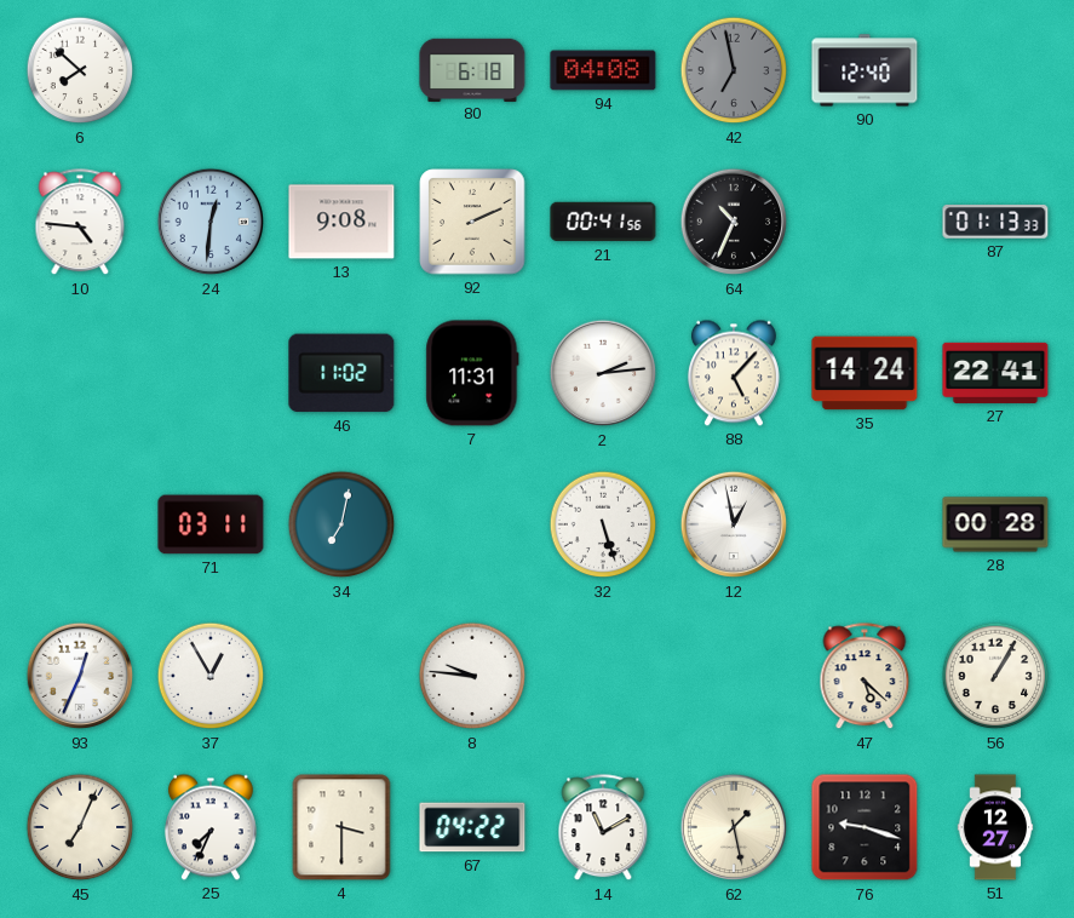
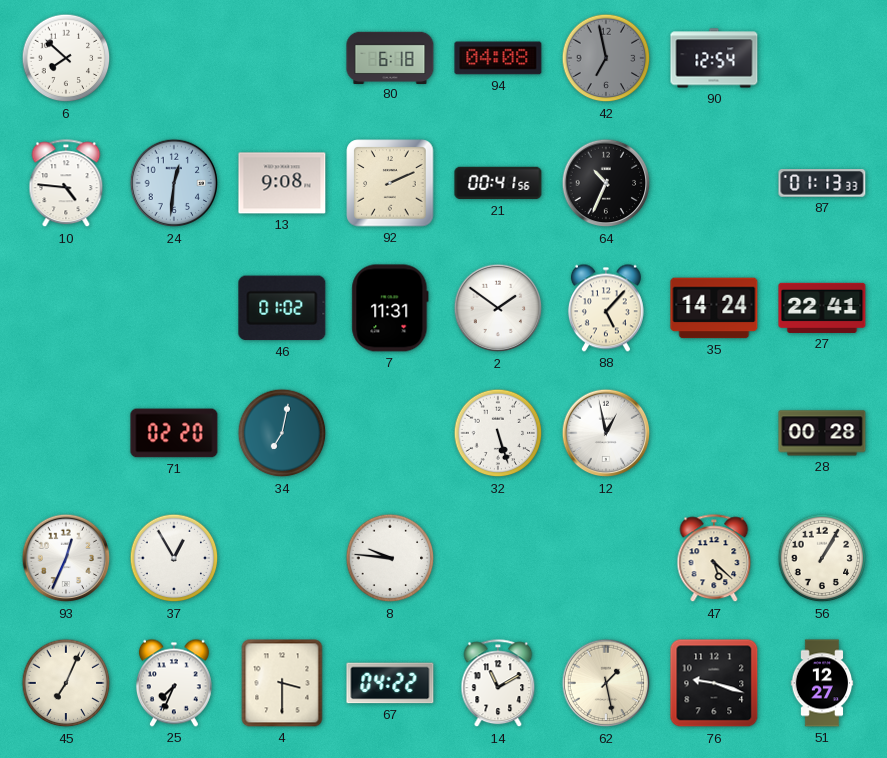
90: 12:40 -> 12:54
46: 11:02 -> 01:02
2: 2:14 -> 1:51
71: 03:11 -> 02:20
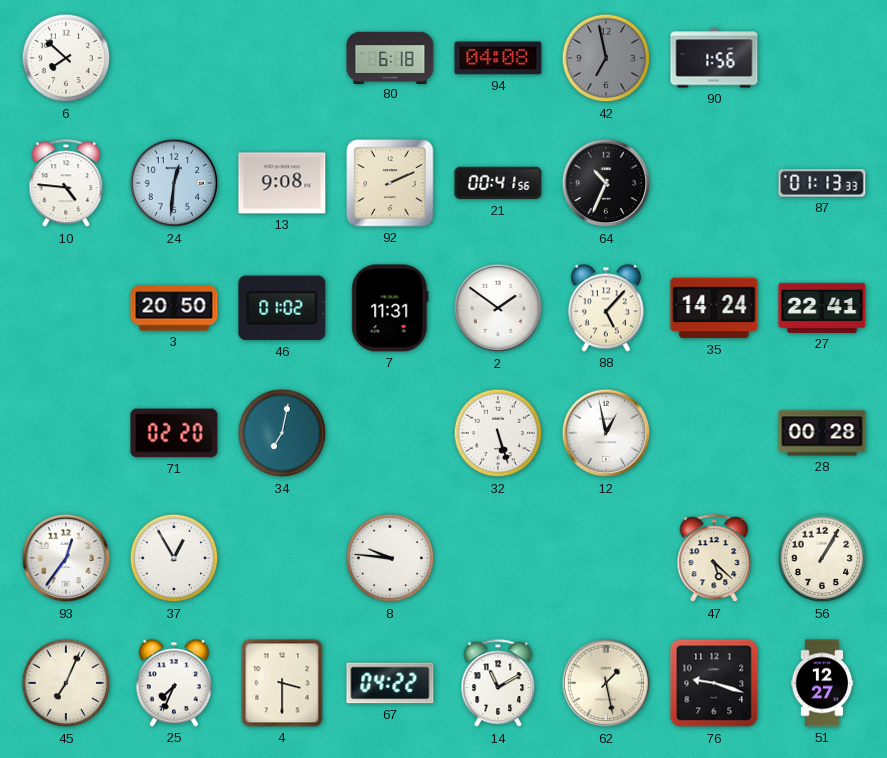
90: 12:54 -> 1:56
3: none -> 20:50
93: 12:34 -> 12:36
